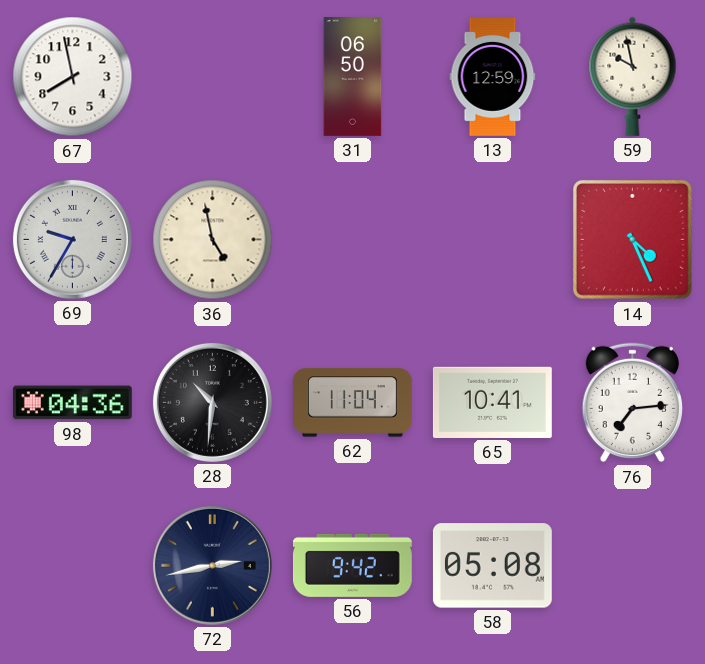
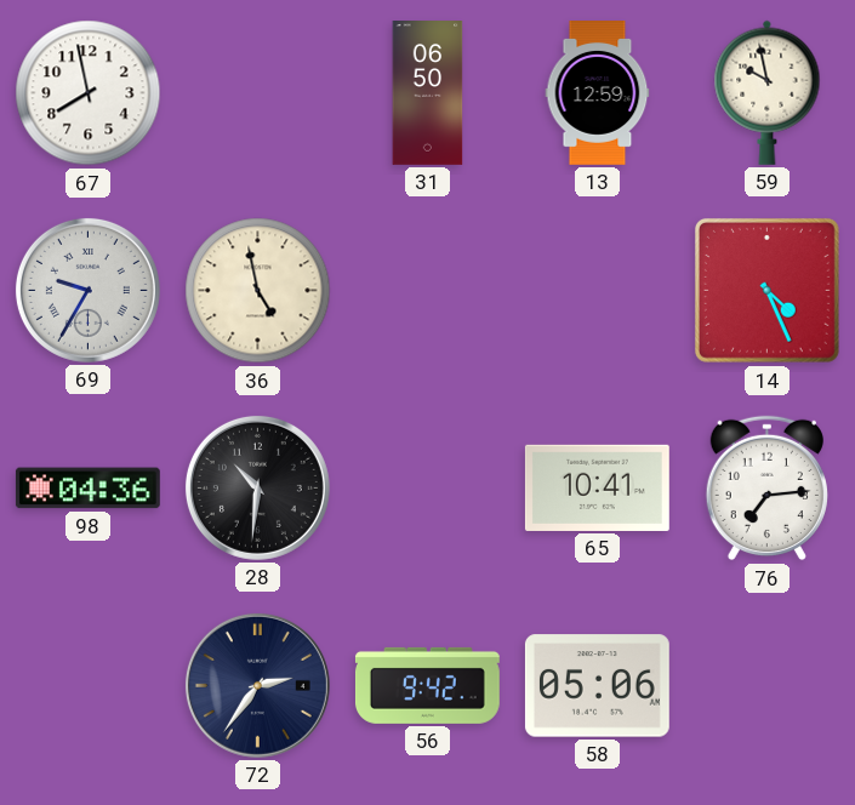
62: 11:04 -> none
72: 2:43 -> 2:36
58: 05:08 -> 05:06
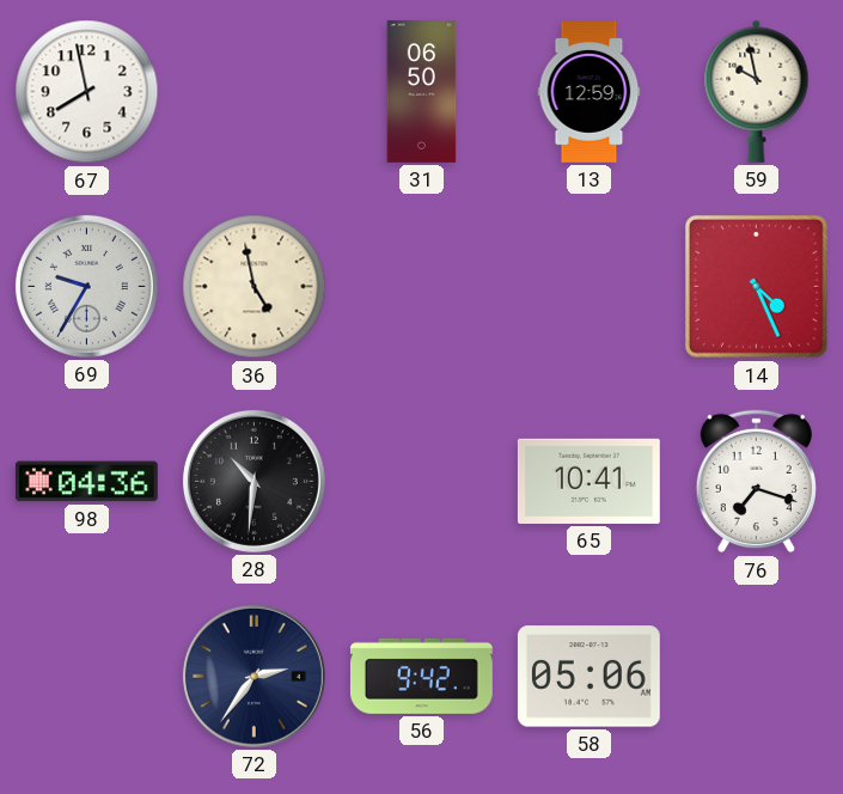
76: 7:14 -> 7:18
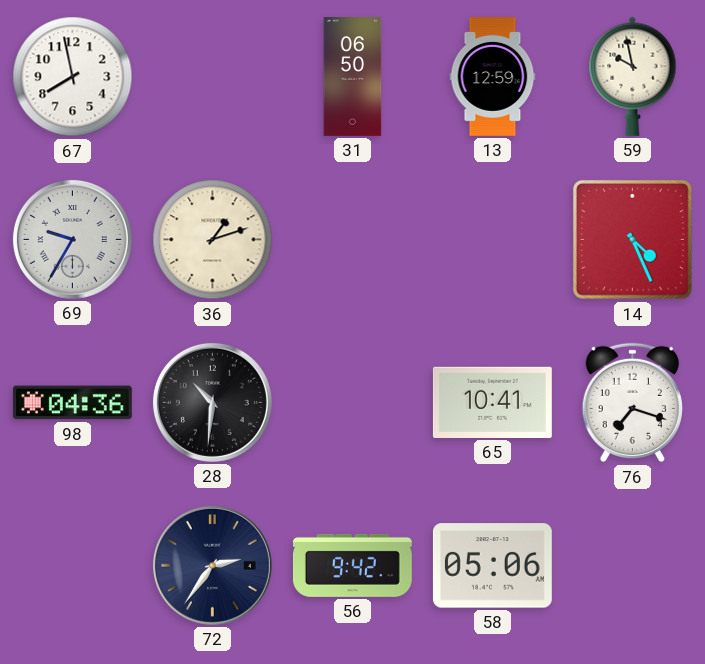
36: 4:58 -> 1:12
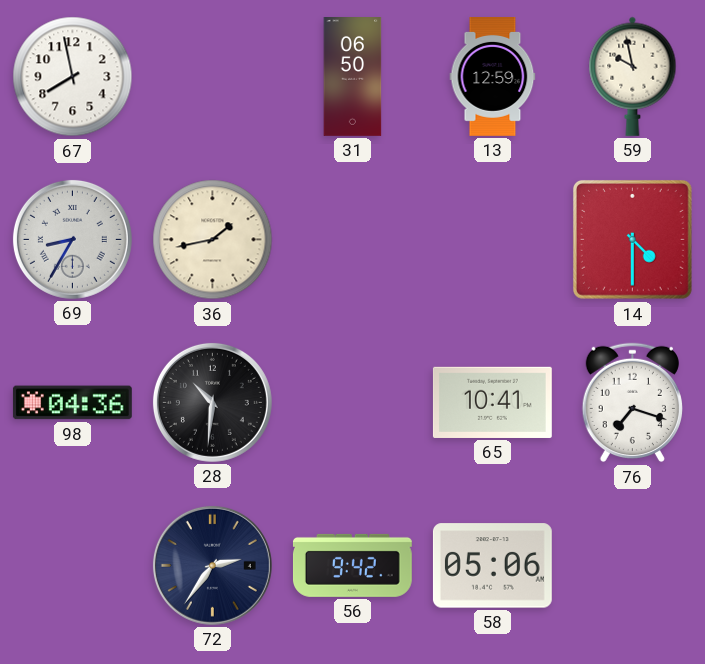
69: 9:35 -> 8:35
36: 1:12 -> 1:43
14: 4:26 -> 4:30
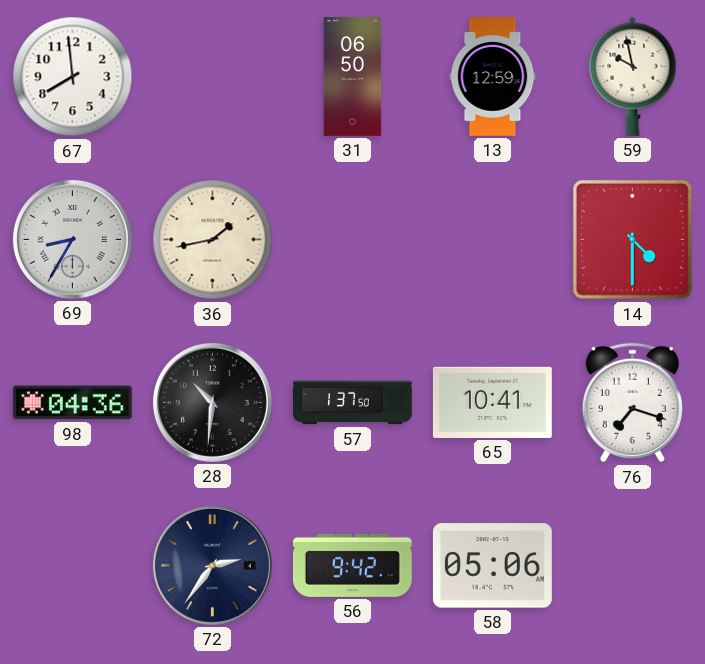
67: 7:58 -> 7:59
57: none -> 1:37
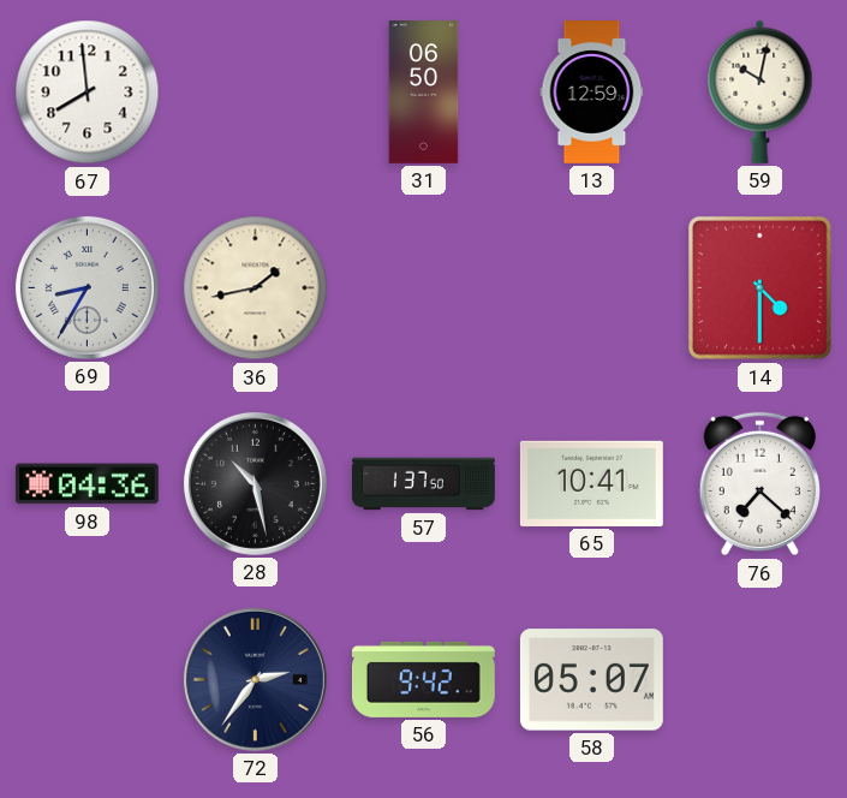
59: 9:58 -> 10:02
28: 10:31 -> 10:28
76: 7:18 -> 7:22
58: 05:06 -> 05:07
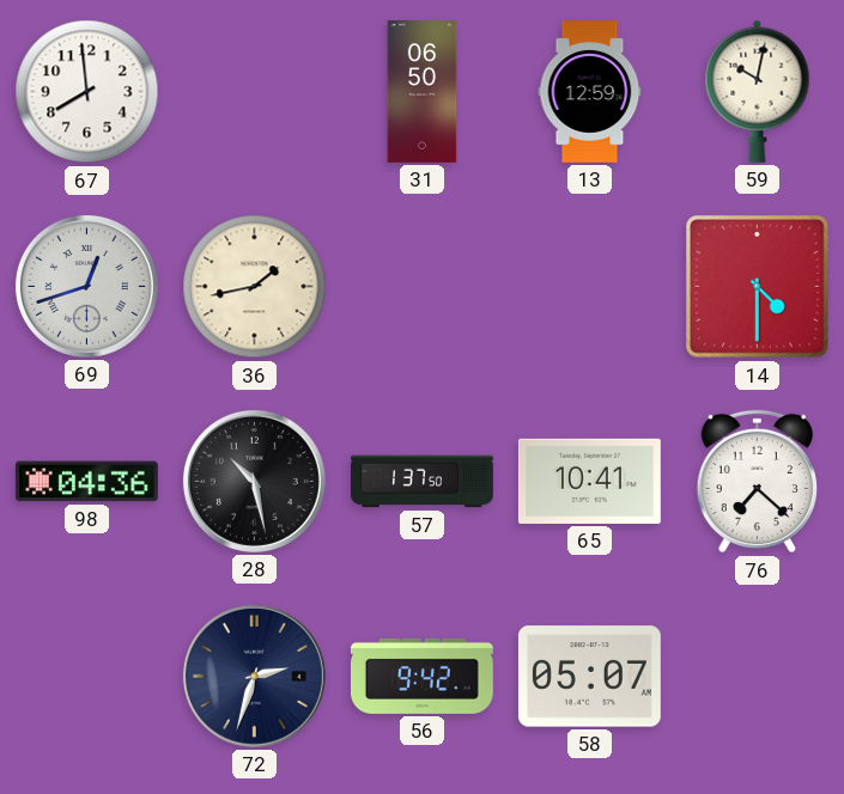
69: 8:35 -> 12:42
72: 2:36 -> 2:33
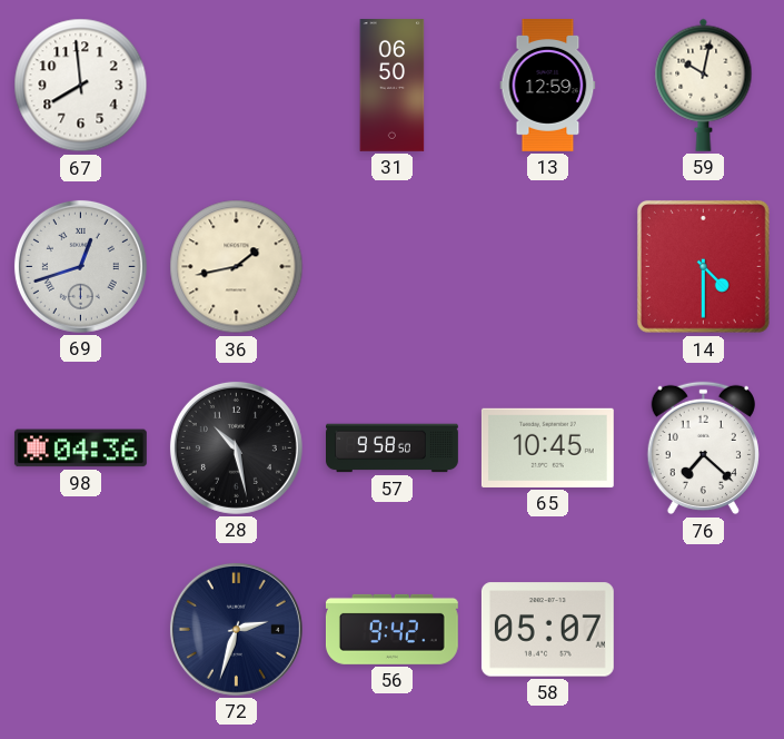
57: 1:37 -> 9:58
65: 10:41 -> 10:45
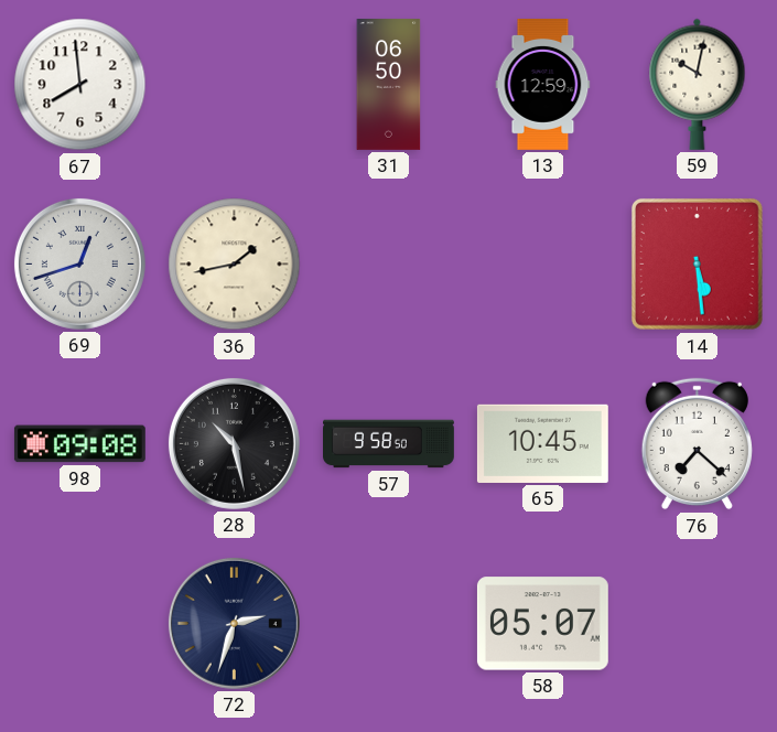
14: 4:30 -> 5:29
98: 04:36 -> 09:08
56: 9:42 -> none
